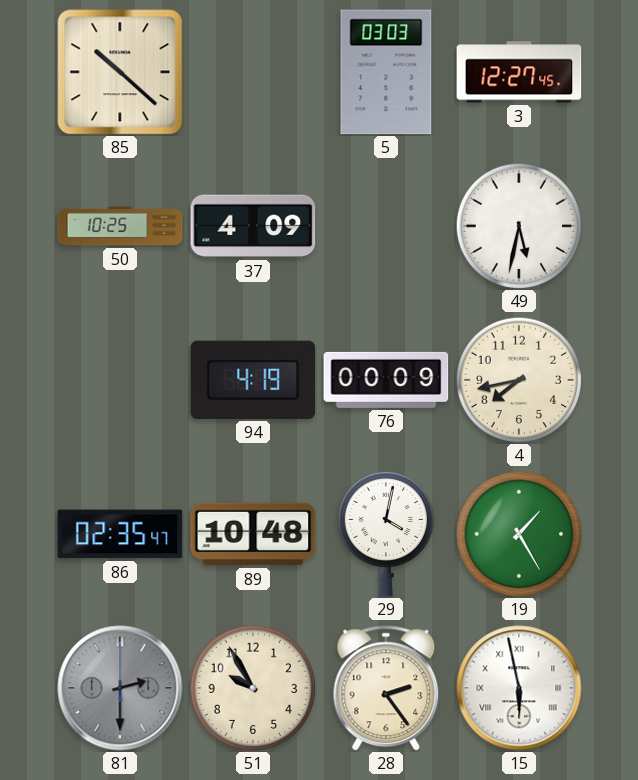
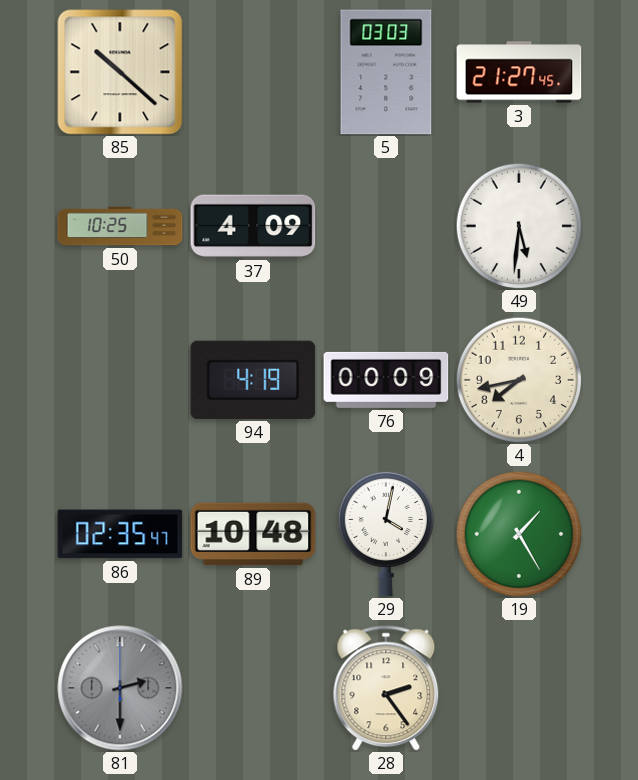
3: 12:27 -> 21:27
49: 5:32 -> 5:31
51: 9:55 -> none
15: 5:58 -> none
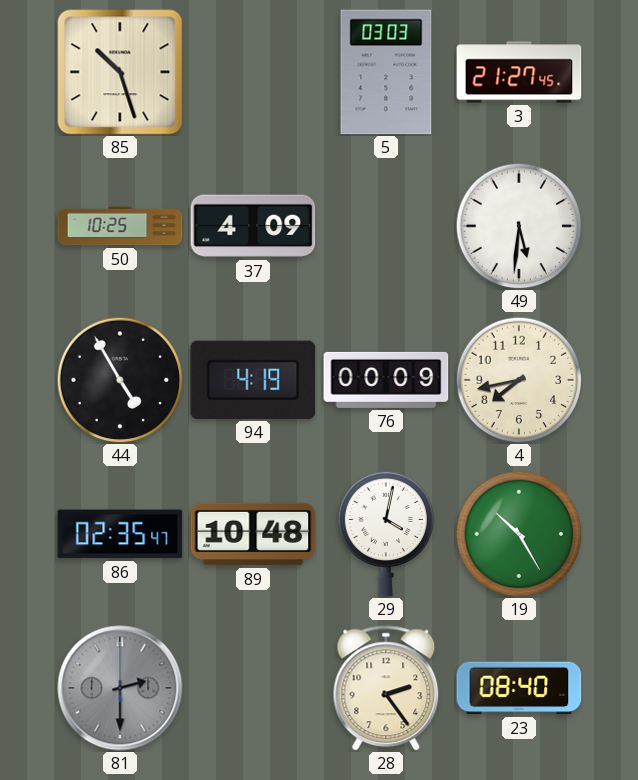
85: 10:22 -> 10:27
44: none -> 4:55
19: 1:25 -> 10:25
23: none -> 08:40
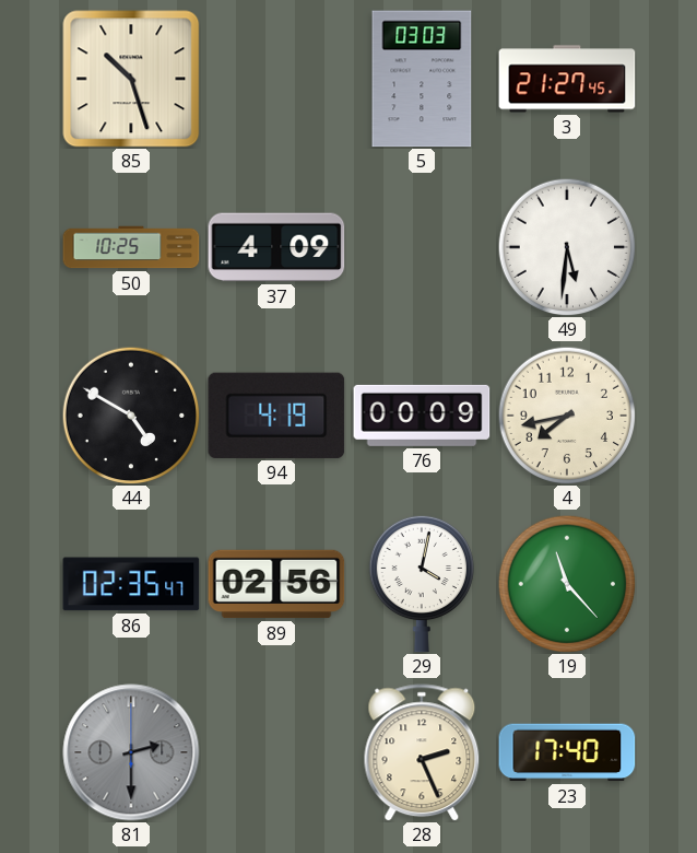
44: 4:55 -> 4:50
89: 10:48 -> 02:56
19: 10:25 -> 11:23
28: 2:24 -> 2:26
23: 08:40 -> 17:40
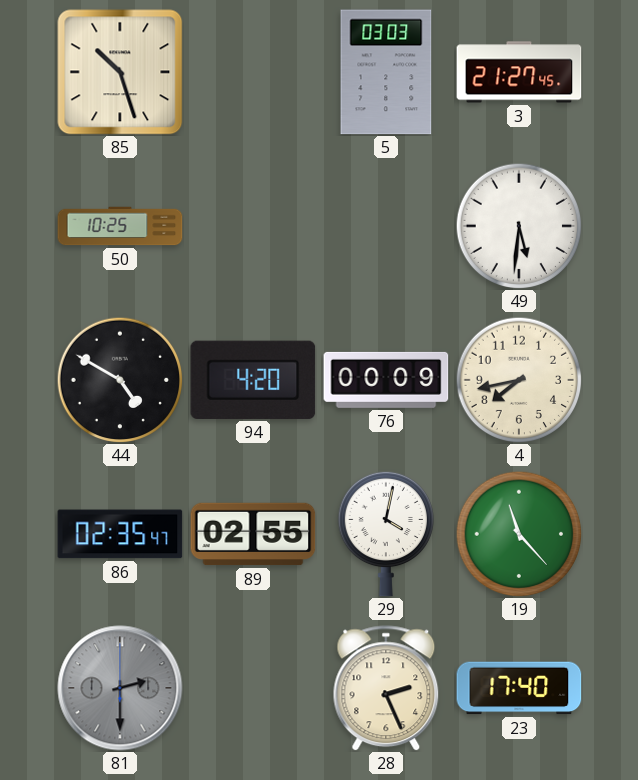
37: 4:09 -> none
94: 4:19 -> 4:20
89: 02:56 -> 02:55
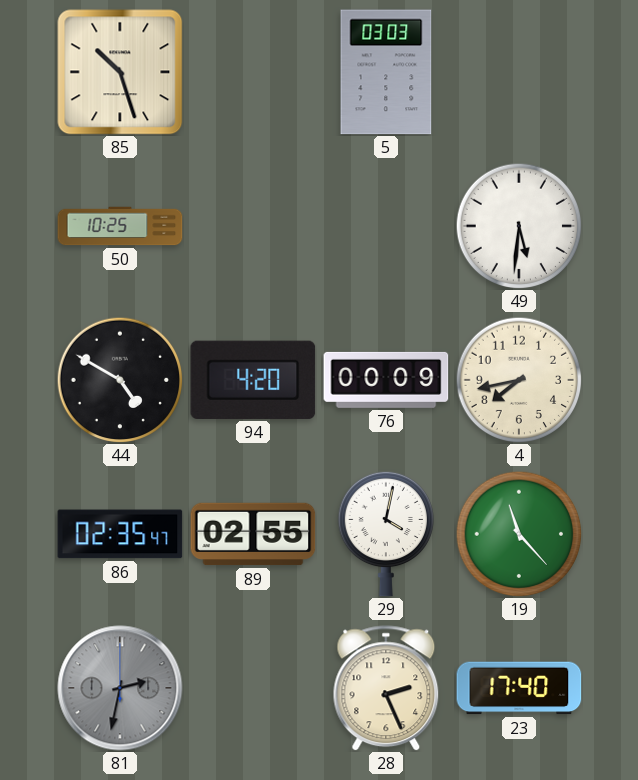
3: 21:27 -> none
81: 2:30 -> 2:32
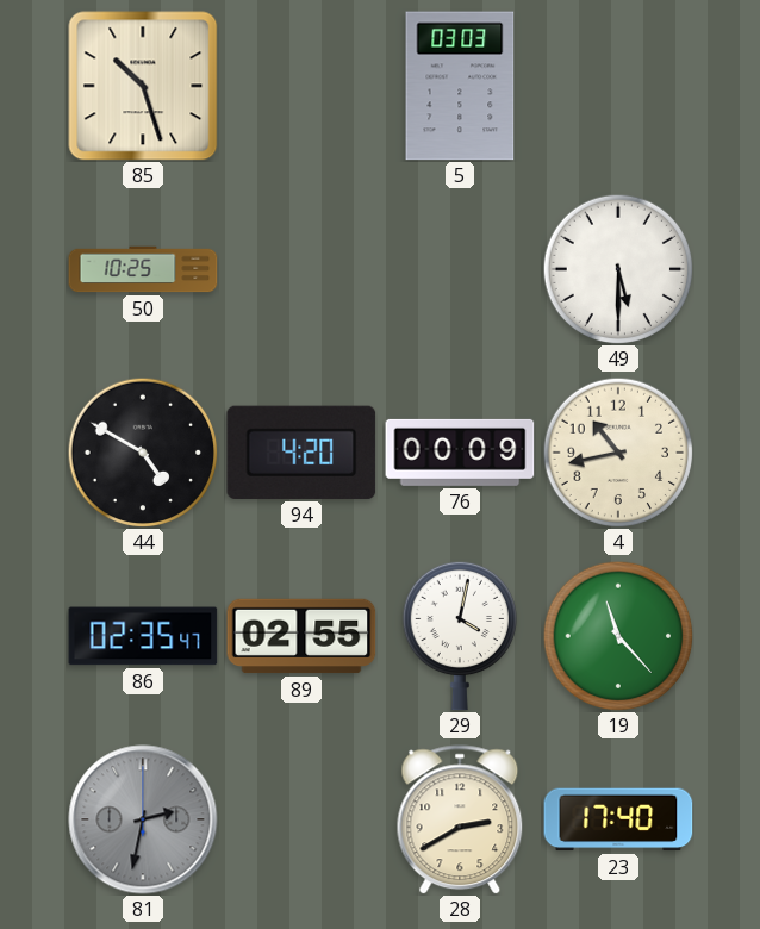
49: 5:31 -> 5:30
4: 7:43 -> 10:43
28: 2:26 -> 2:40
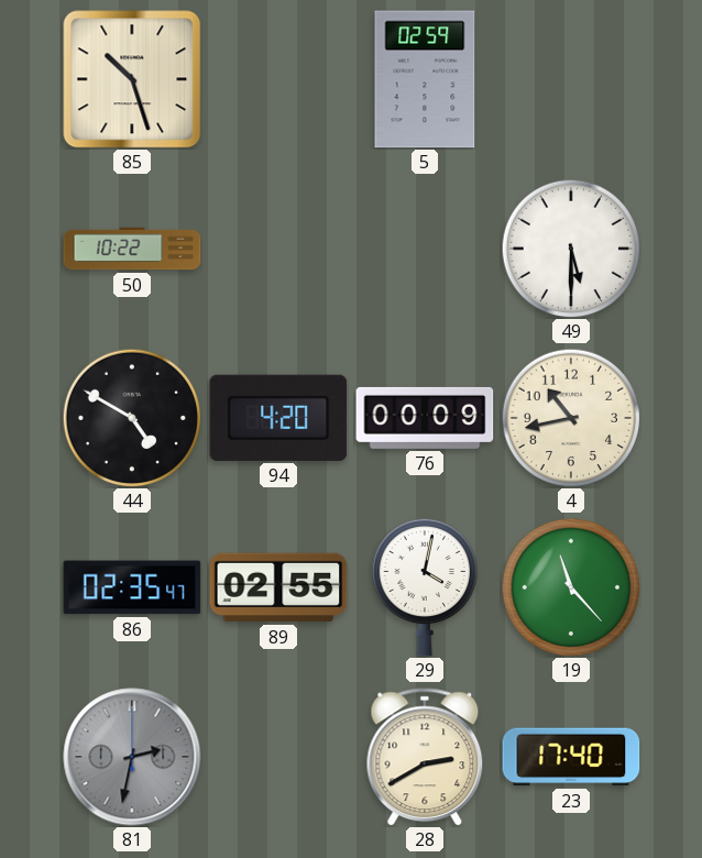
5: 03:03 -> 02:59
50: 10:25 -> 10:22
